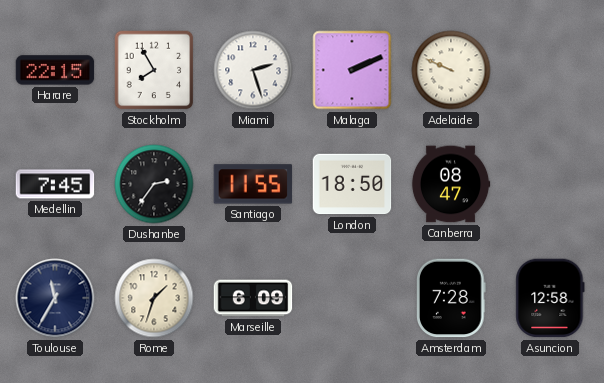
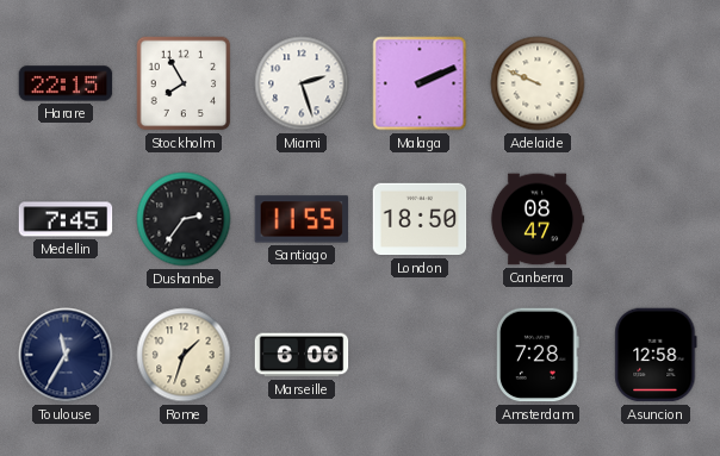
Marseille: 6:09 -> 6:06
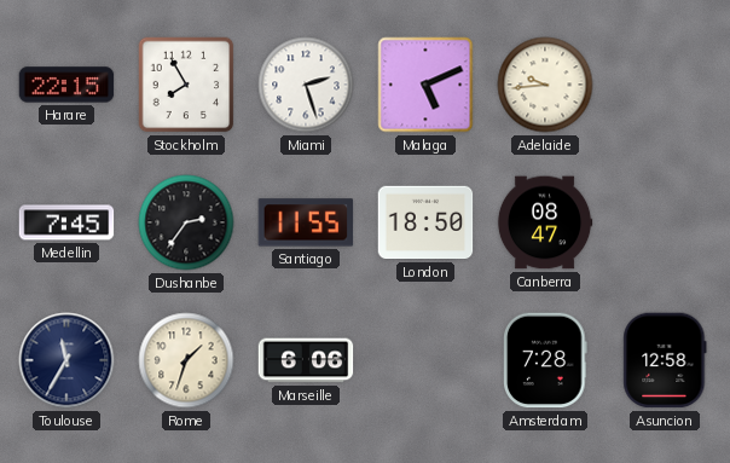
Malaga: 2:11 -> 5:11
Adelaide: 9:49 -> 9:44
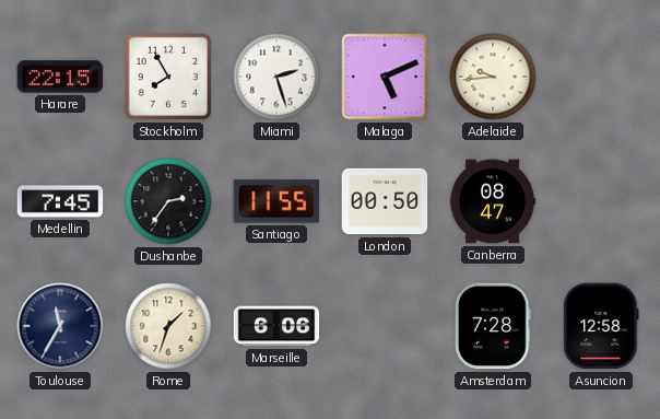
London: 18:50 -> 00:50
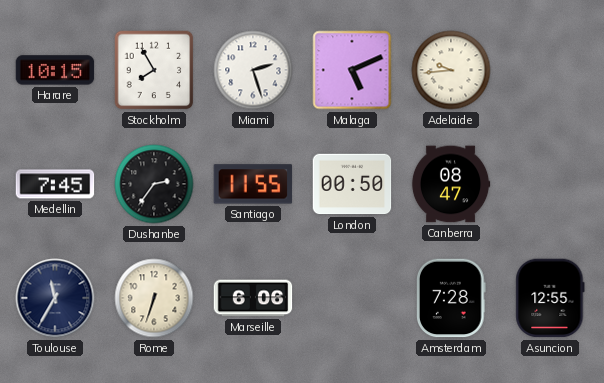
Harare: 22:15 -> 10:15
Rome: 1:33 -> 6:33
Asuncion: 12:58 -> 12:55
